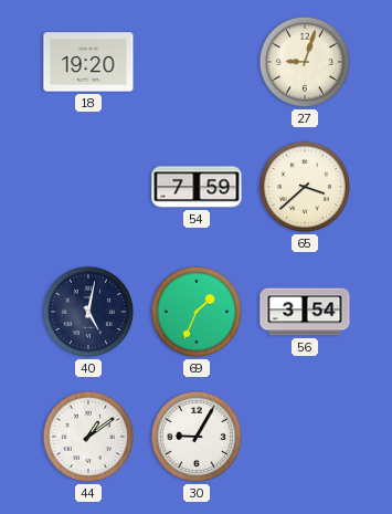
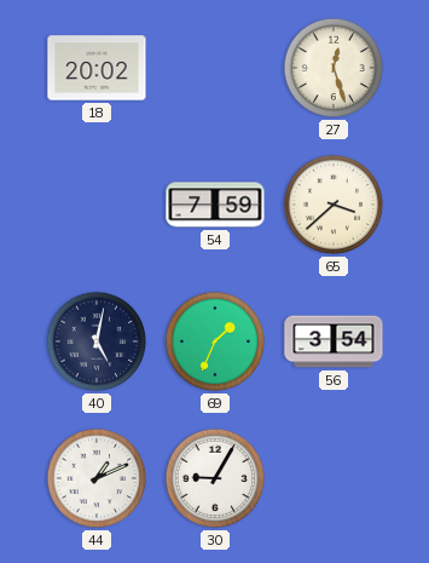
18: 19:20 -> 20:02
27: 9:03 -> 12:27
44: 1:09 -> 1:11
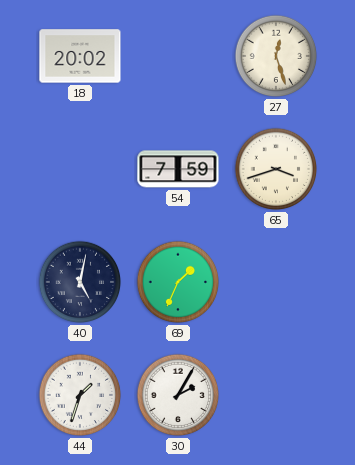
65: 3:38 -> 3:42
56: 3:54 -> none
44: 1:11 -> 1:33
30: 9:05 -> 2:05
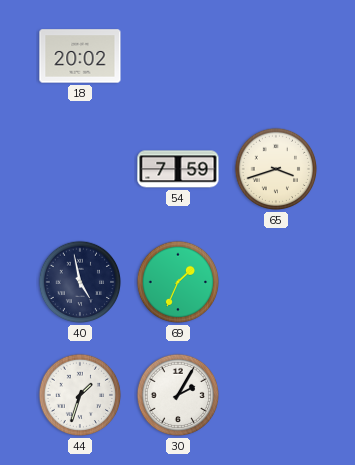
27: 12:27 -> none
40: 5:02 -> 4:58
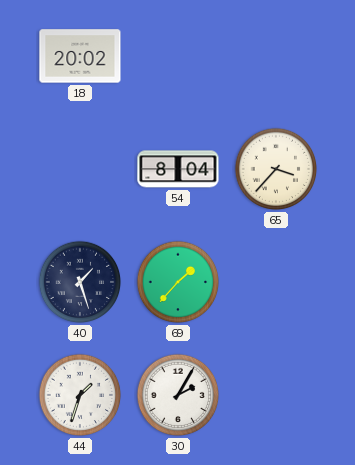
54: 7:59 -> 8:04
65: 3:42 -> 3:37
40: 4:58 -> 1:27
69: 1:34 -> 1:37
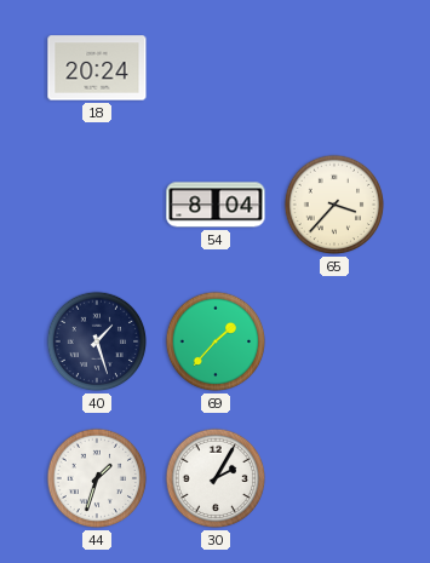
18: 20:02 -> 20:24
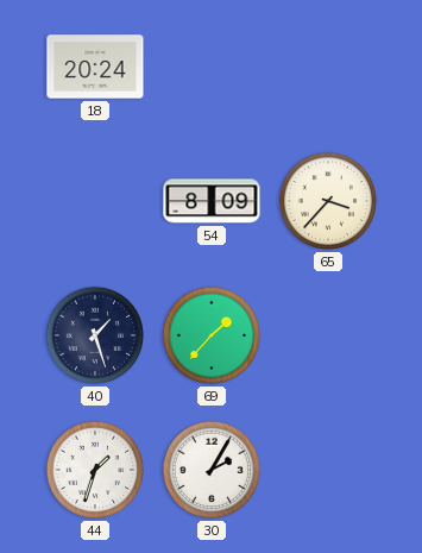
54: 8:04 -> 8:09
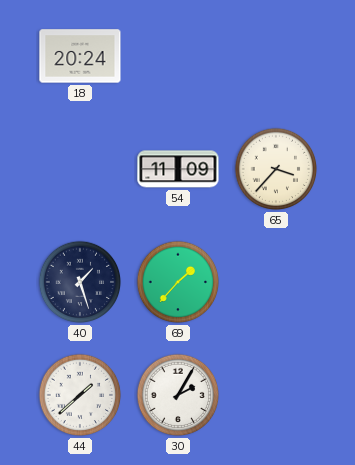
54: 8:09 -> 11:09
44: 1:33 -> 1:38
